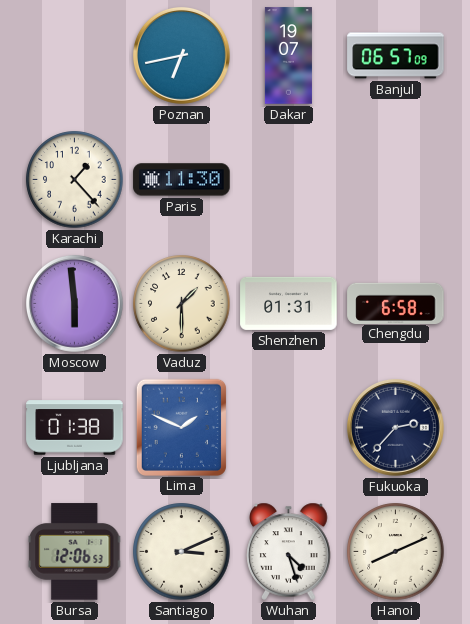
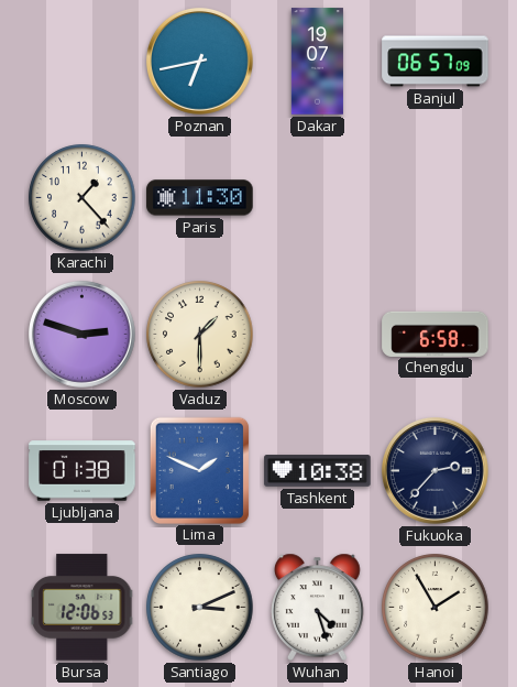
Moscow: 5:59 -> 2:48
Shenzhen: 01:31 -> none
Tashkent: none -> 10:38
Hanoi: 8:11 -> 1:55
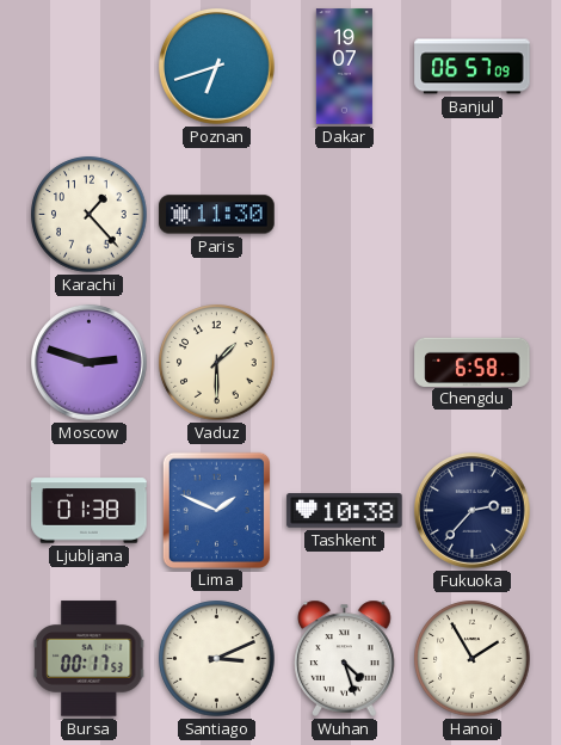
Poznan: 6:43 -> 6:42
Bursa: 12:06 -> 00:17
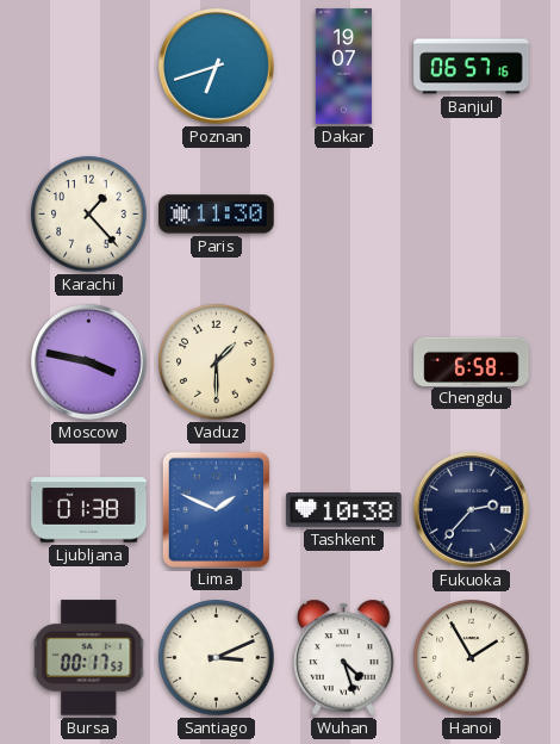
Banjul: 06:57:09 -> 06:57:16
Moscow: 2:48 -> 3:47
